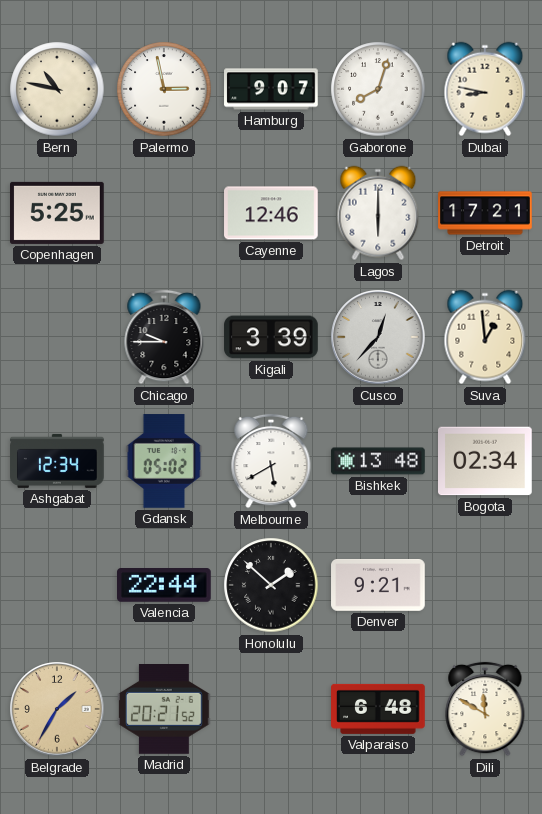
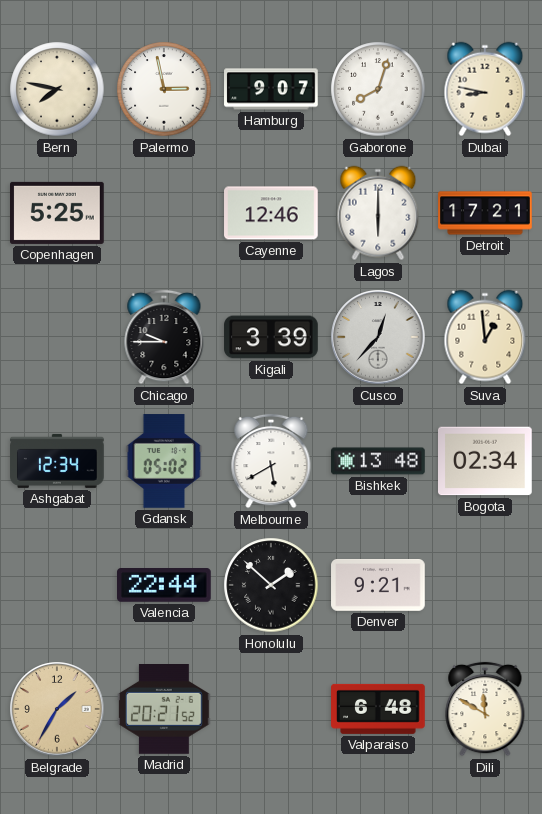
Bern: 10:47 -> 7:47
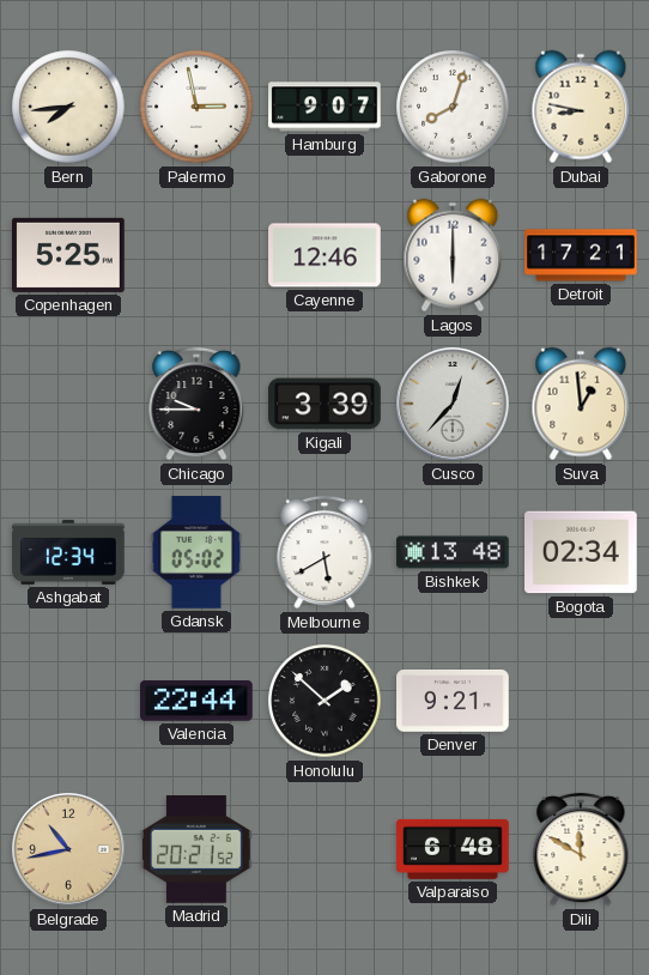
Bern: 7:47 -> 7:44
Belgrade: 1:35 -> 10:43
